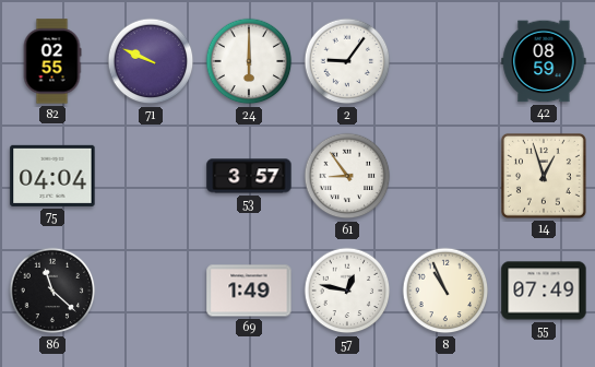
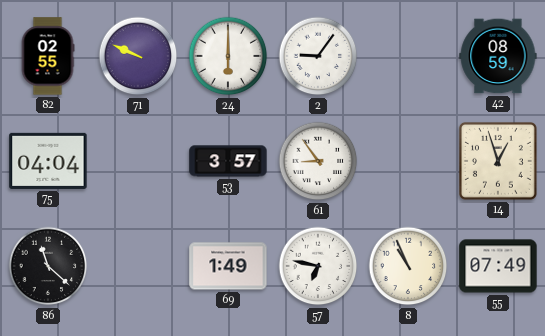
57: 12:47 -> 6:47
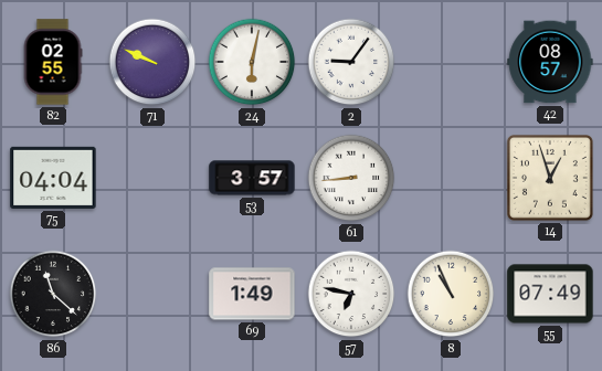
24: 6:00 -> 6:02
42: 08:59 -> 08:57
61: 8:54 -> 8:44
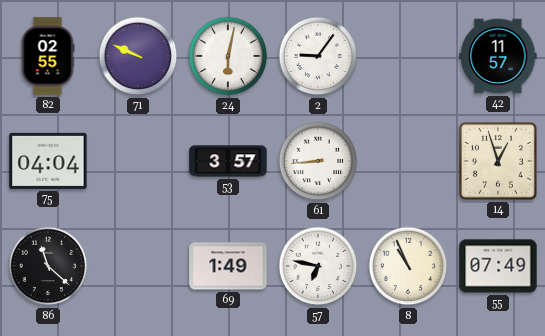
42: 08:57 -> 11:57
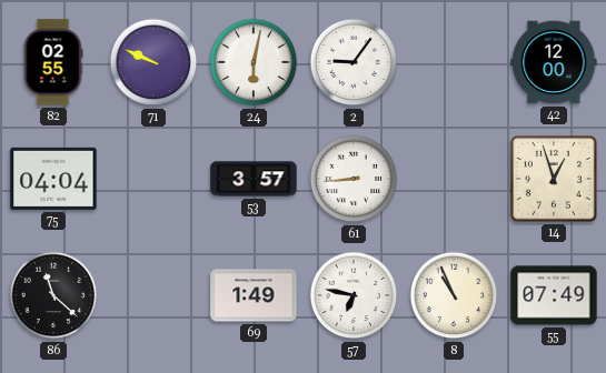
42: 11:57 -> 12:00
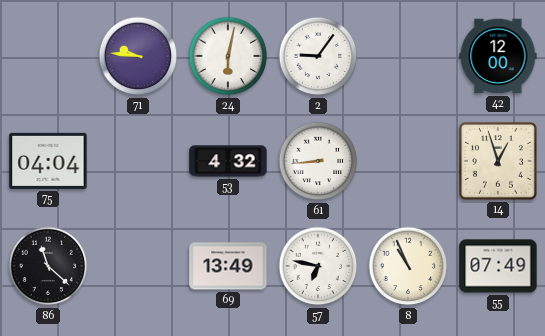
82: 02:55 -> none
71: 9:49 -> 9:46
53: 3:57 -> 4:32
69: 1:49 -> 13:49
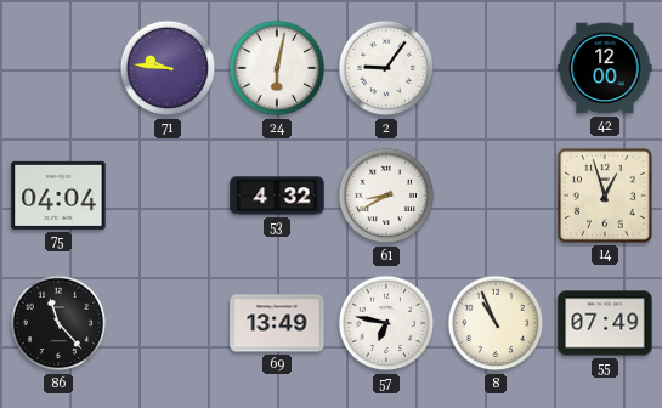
61: 8:44 -> 8:40
86: 11:22 -> 11:23
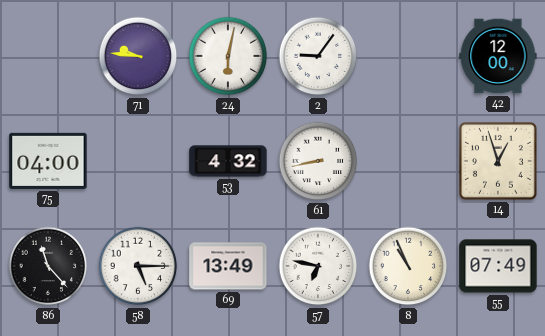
75: 04:04 -> 04:00
61: 8:40 -> 8:43
58: none -> 5:15
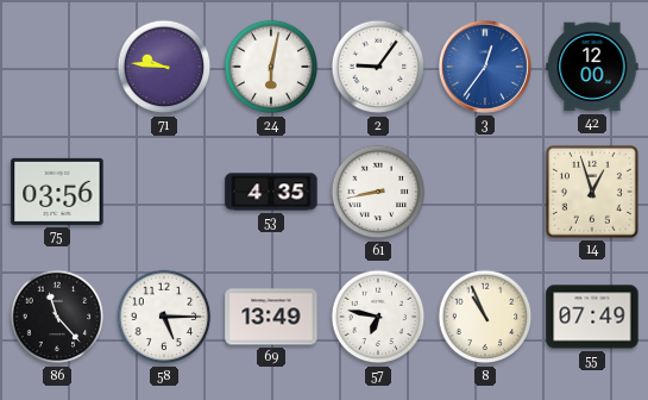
3: none -> 12:36
75: 04:00 -> 03:56
53: 4:32 -> 4:35
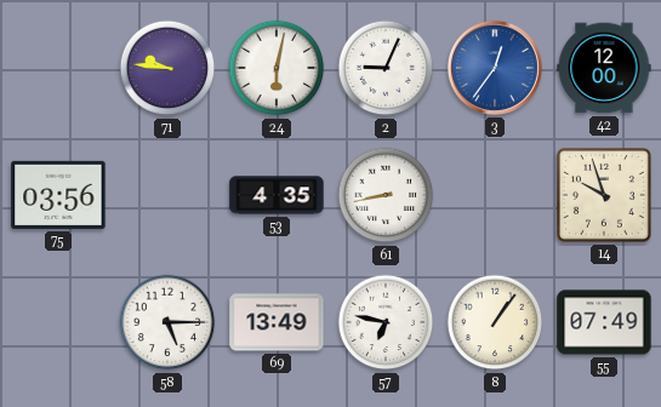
2: 9:06 -> 9:04
14: 12:57 -> 9:57
86: 11:23 -> none
8: 10:56 -> 1:06
